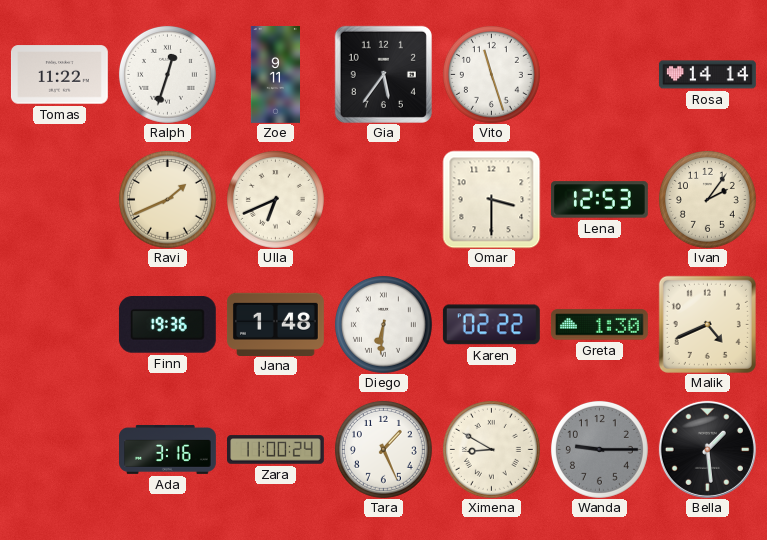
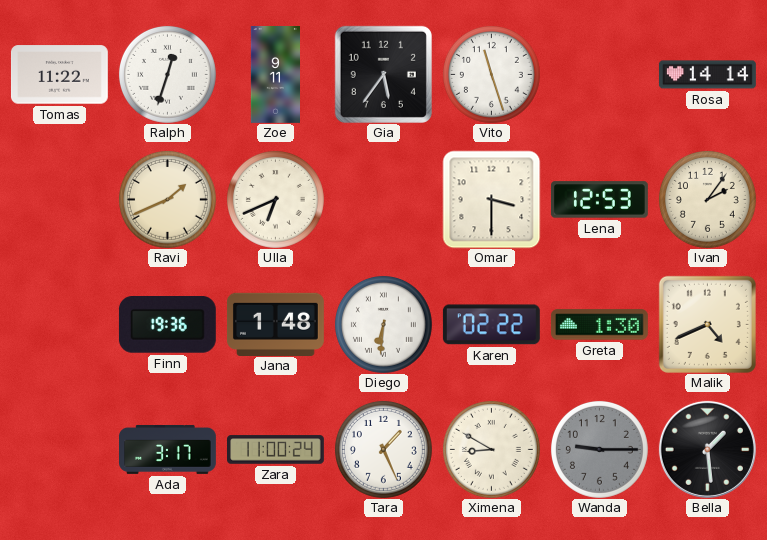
Ada: 3:16 -> 3:17
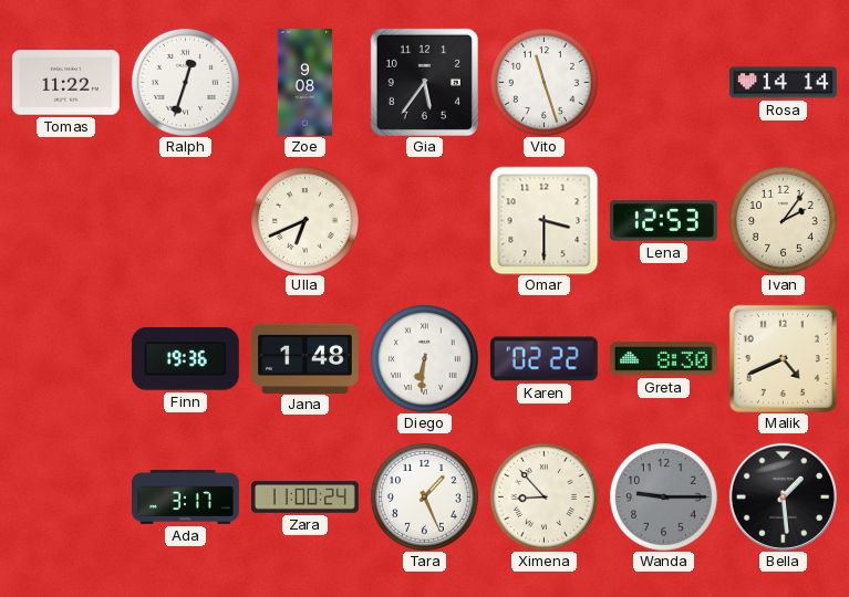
Zoe: 9:11 -> 9:08
Ravi: 1:41 -> none
Greta: 1:30 -> 8:30
Ximena: 8:50 -> 8:53
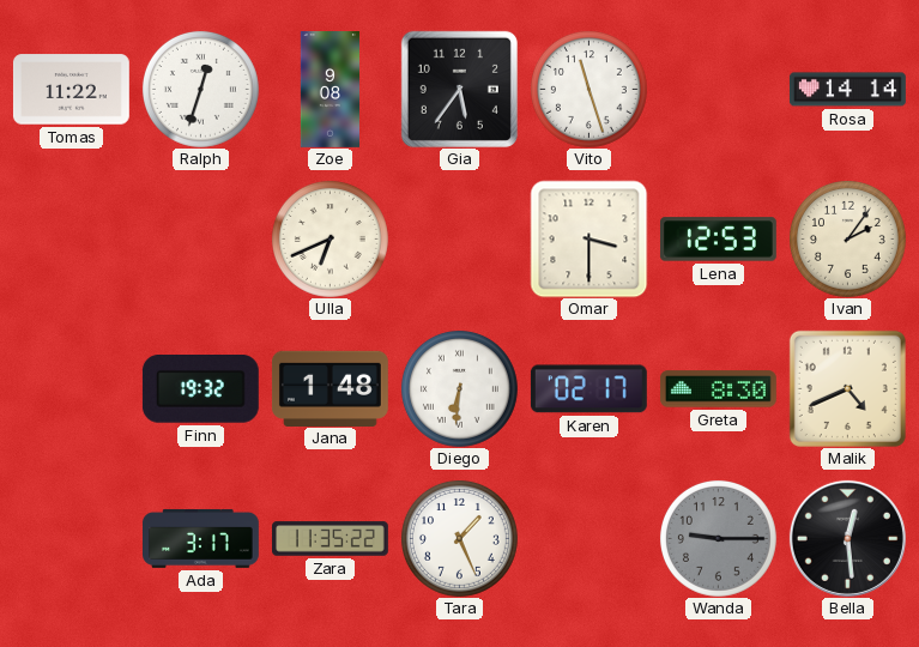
Finn: 19:36 -> 19:32
Karen: 02:22 -> 02:17
Zara: 11:00 -> 11:35
Ximena: 8:53 -> none
Bella: 1:29 -> 12:29
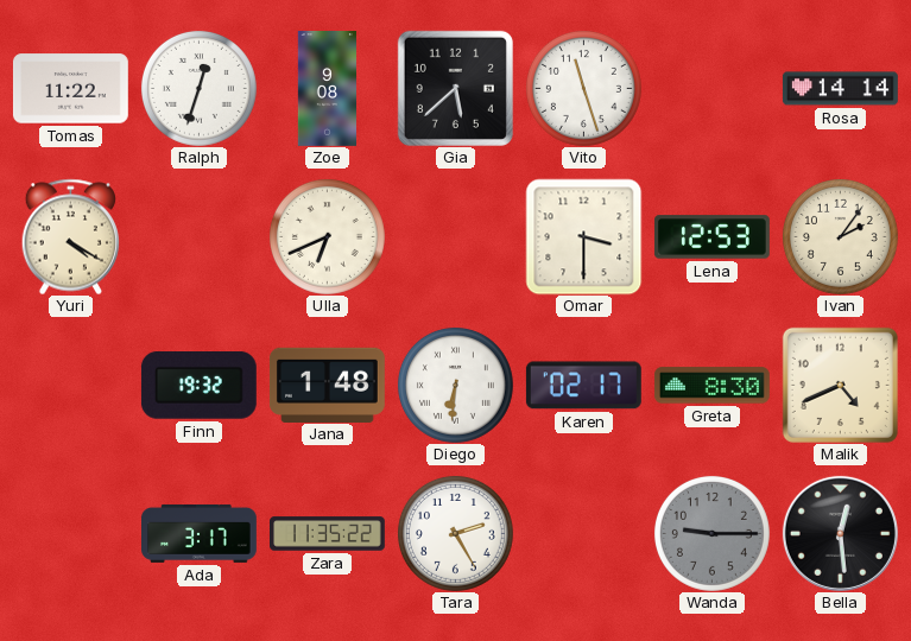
Gia: 5:36 -> 5:38
Yuri: none -> 4:20
Tara: 1:26 -> 2:25
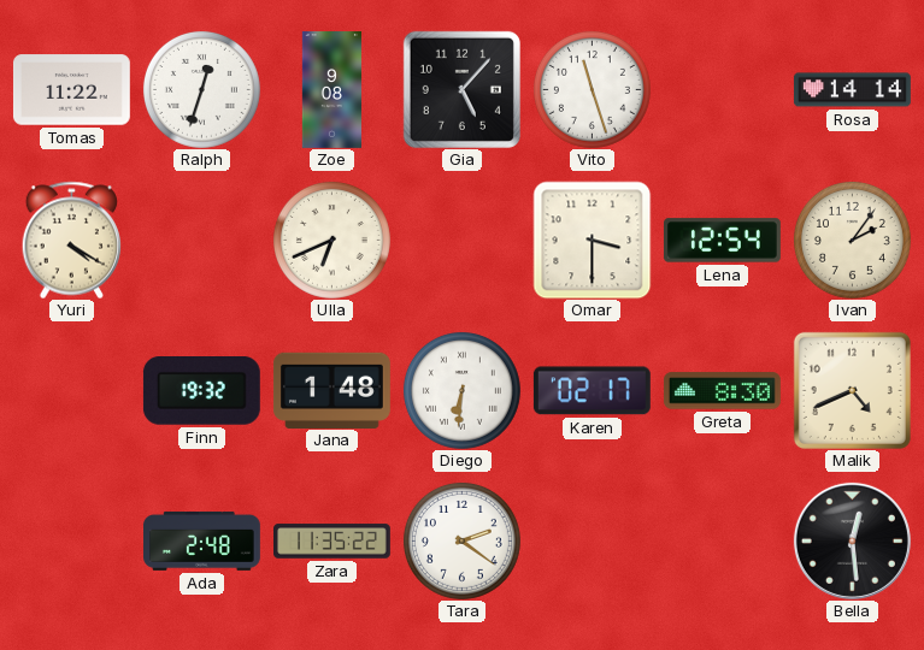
Gia: 5:38 -> 5:07
Lena: 12:53 -> 12:54
Ada: 3:17 -> 2:48
Tara: 2:25 -> 2:21
Wanda: 9:15 -> none
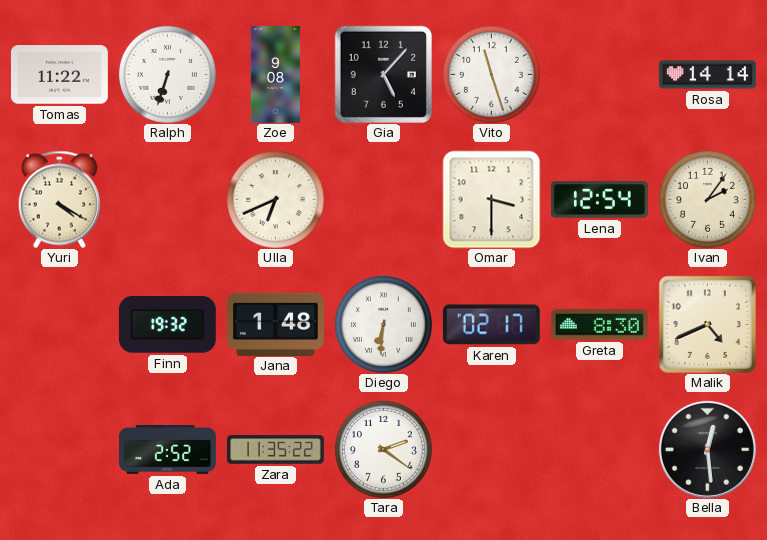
Ralph: 12:33 -> 6:33
Ada: 2:48 -> 2:52
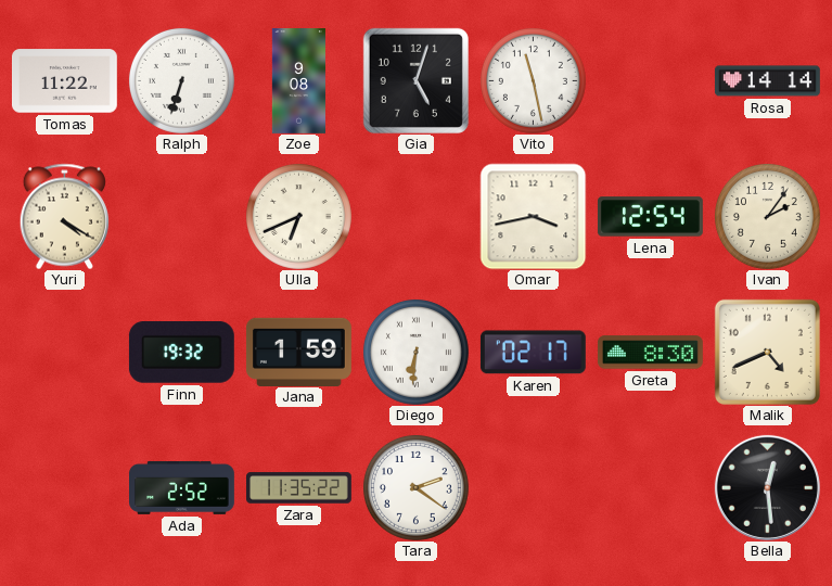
Gia: 5:07 -> 5:03
Vito: 11:27 -> 11:28
Omar: 3:30 -> 3:43
Jana: 1:48 -> 1:59
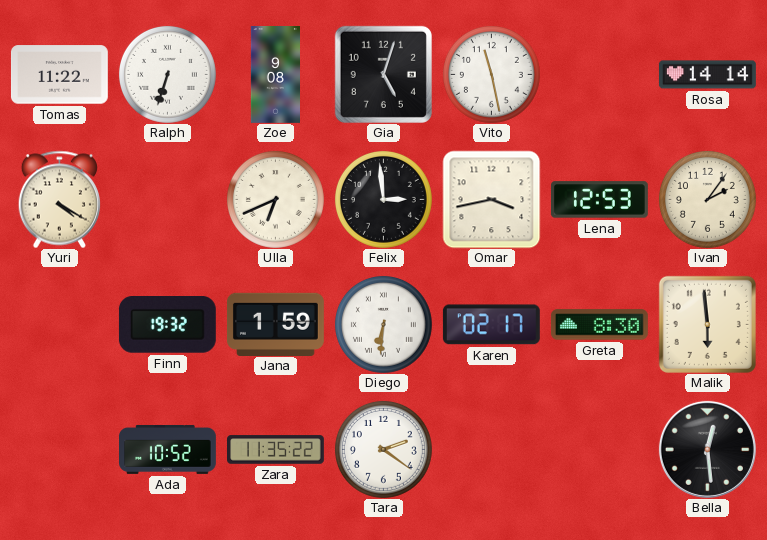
Felix: none -> 2:59
Lena: 12:54 -> 12:53
Malik: 4:41 -> 5:59
Ada: 2:52 -> 10:52
